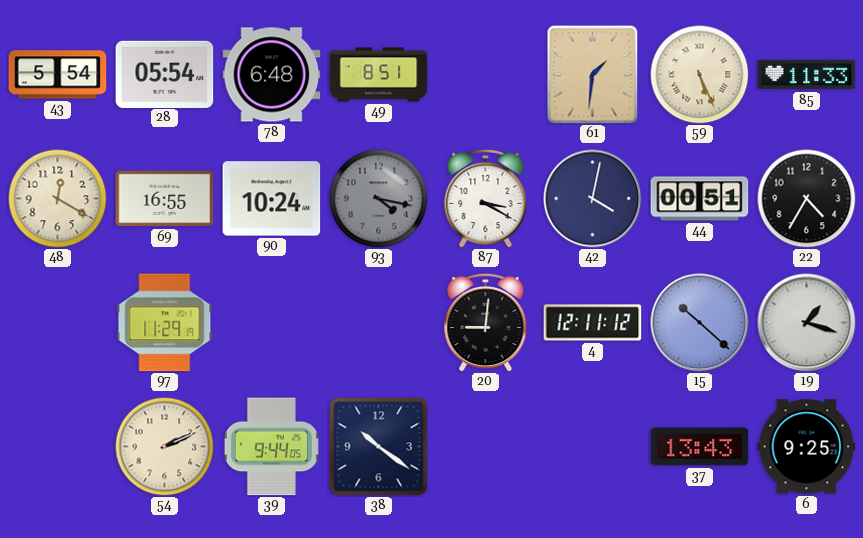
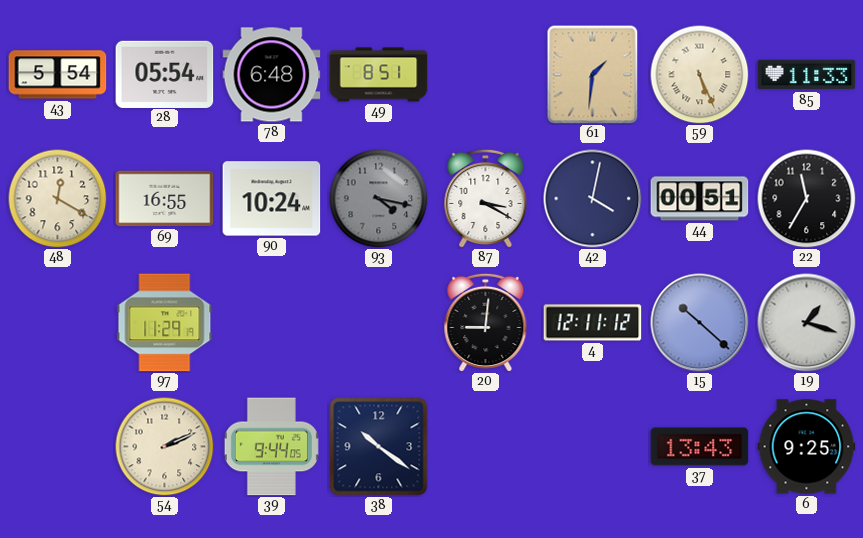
22: 4:35 -> 11:35
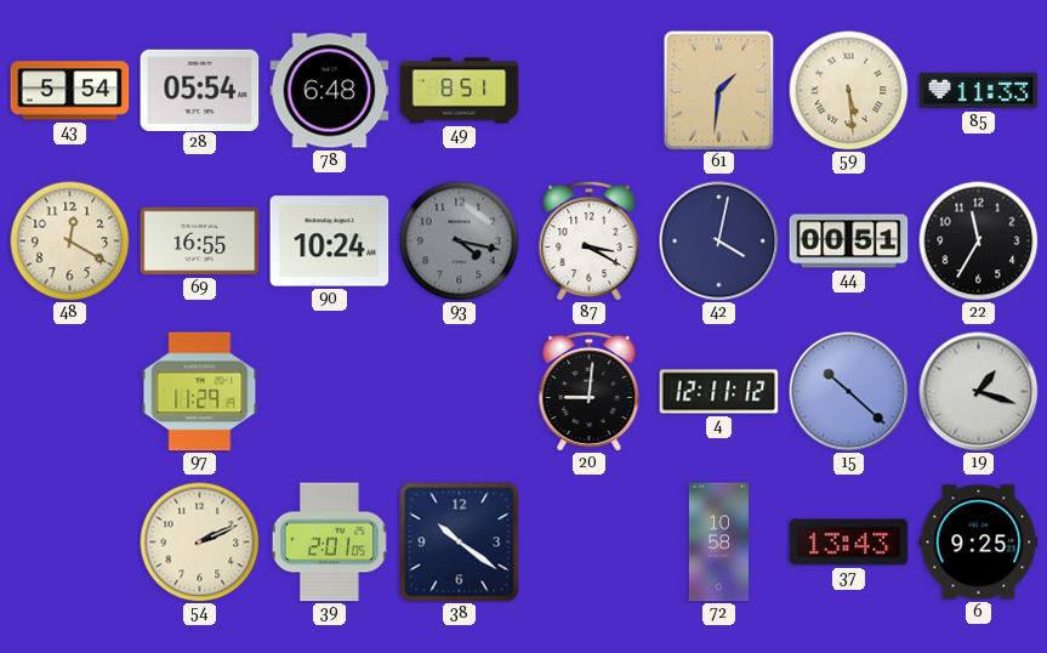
59: 5:26 -> 5:29
39: 9:44 -> 2:01
72: none -> 10:58
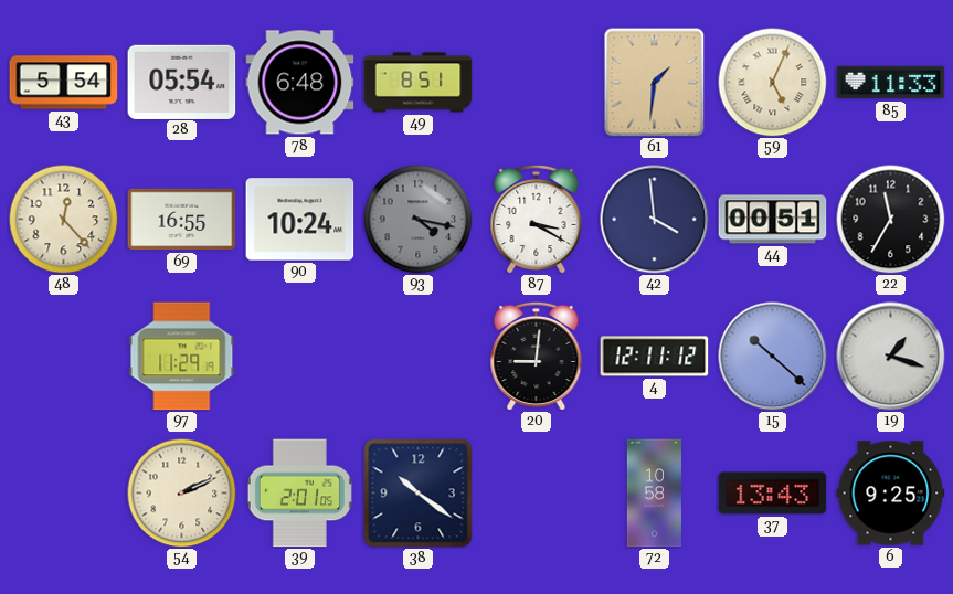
59: 5:29 -> 5:04
48: 12:20 -> 12:23
42: 4:02 -> 3:59
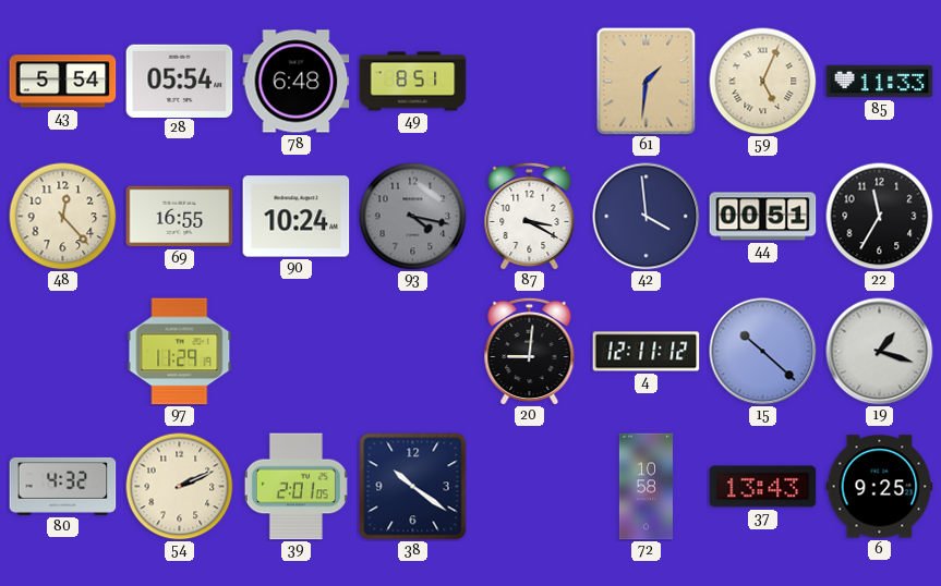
80: none -> 4:32
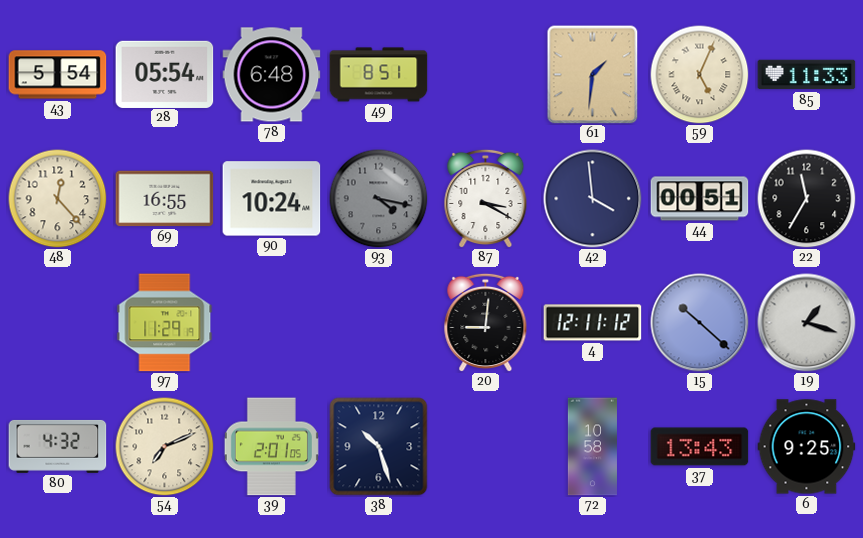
54: 2:11 -> 7:11
38: 10:21 -> 10:27
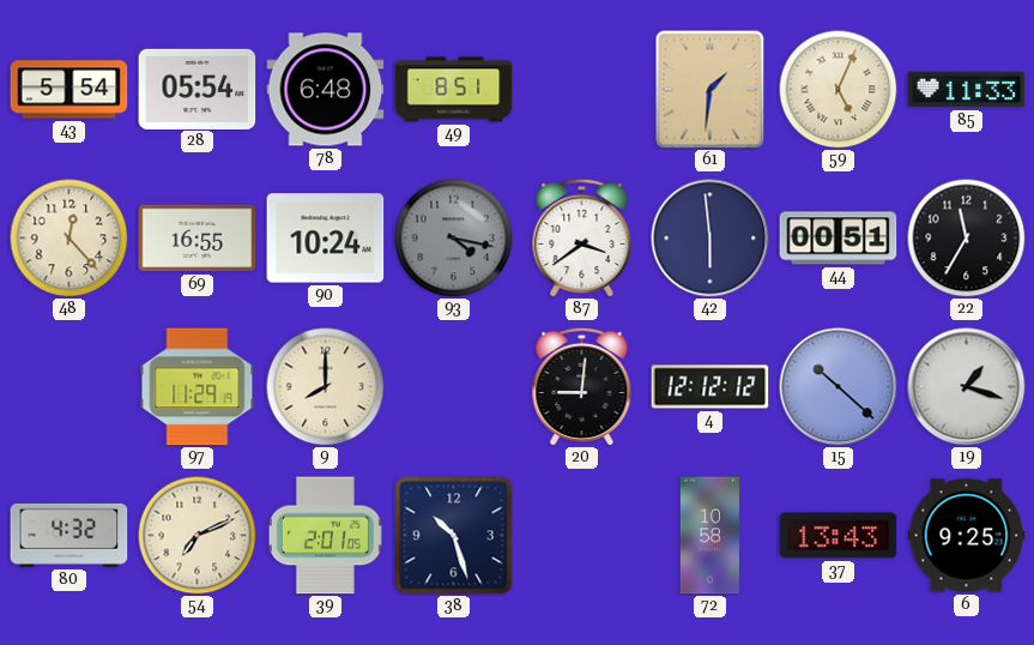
87: 3:20 -> 3:39
42: 3:59 -> 5:59
9: none -> 8:00
4: 12:11 -> 12:12
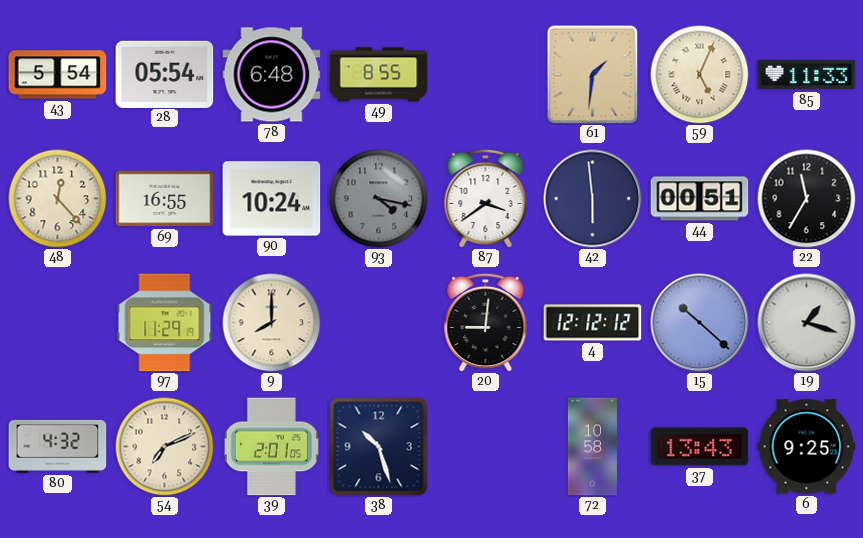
49: 8:51 -> 8:55
